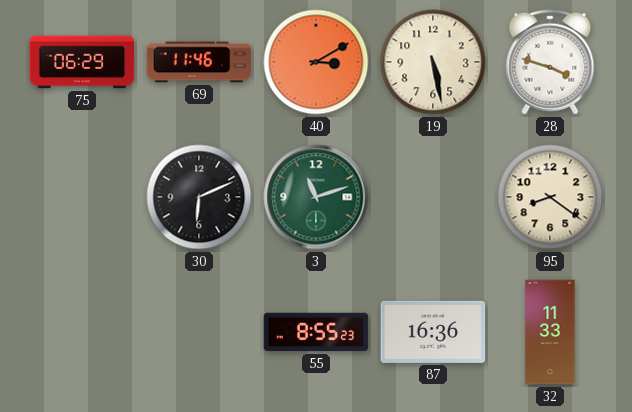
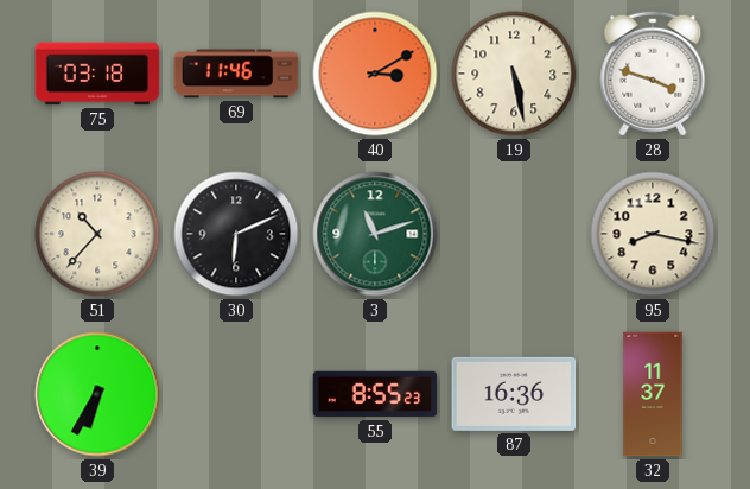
75: 06:29 -> 03:18
51: none -> 10:37
95: 8:21 -> 8:17
39: none -> 6:35
32: 11:33 -> 11:37
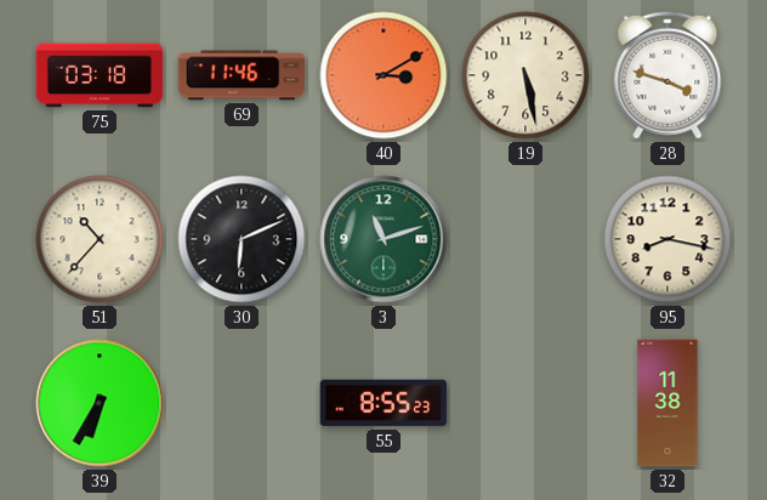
87: 16:36 -> none
32: 11:37 -> 11:38
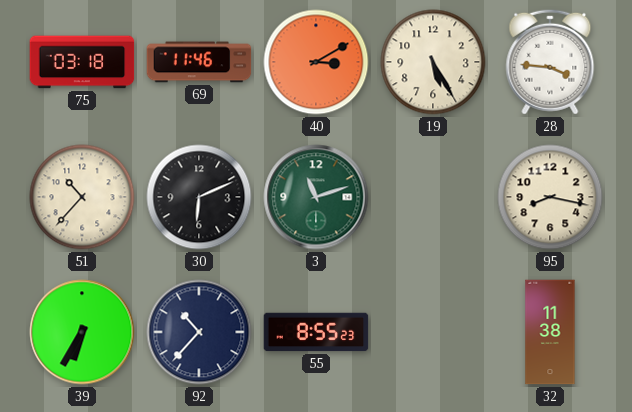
19: 5:28 -> 5:25
28: 3:48 -> 3:46
92: none -> 10:37
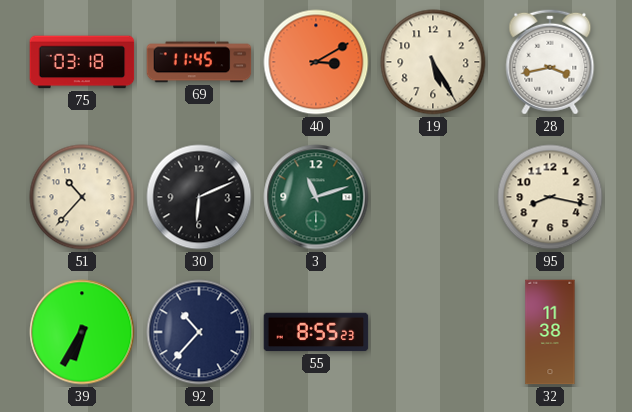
69: 11:46 -> 11:45
28: 3:46 -> 3:43
